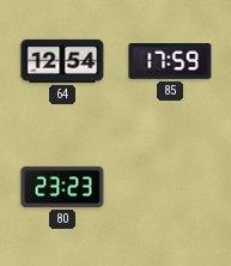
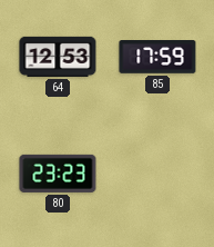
64: 12:54 -> 12:53
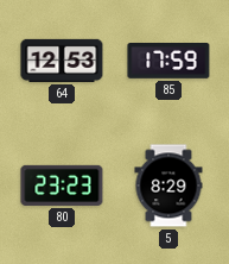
5: none -> 8:29
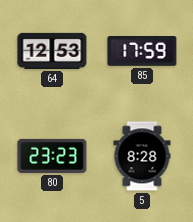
5: 8:29 -> 8:28
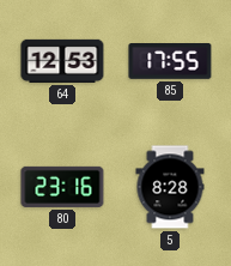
85: 17:59 -> 17:55
80: 23:23 -> 23:16
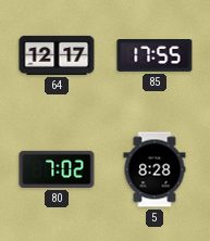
64: 12:53 -> 12:17
80: 23:16 -> 7:02
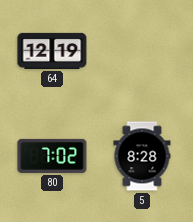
64: 12:17 -> 12:19
85: 17:55 -> none
